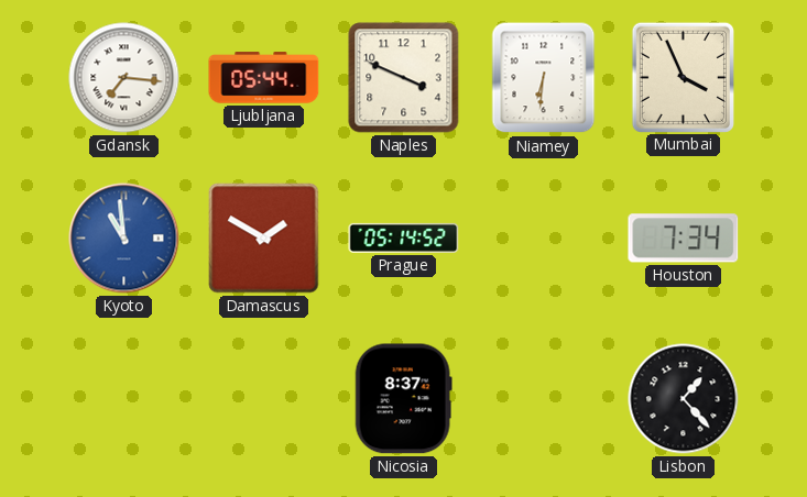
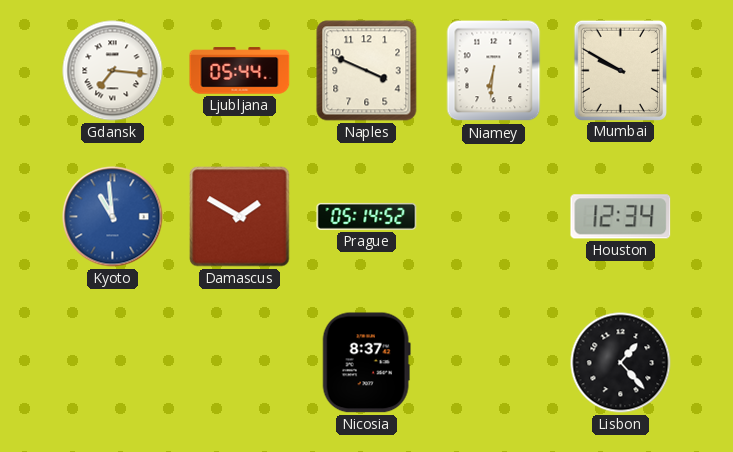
Mumbai: 3:56 -> 9:50
Houston: 7:34 -> 12:34
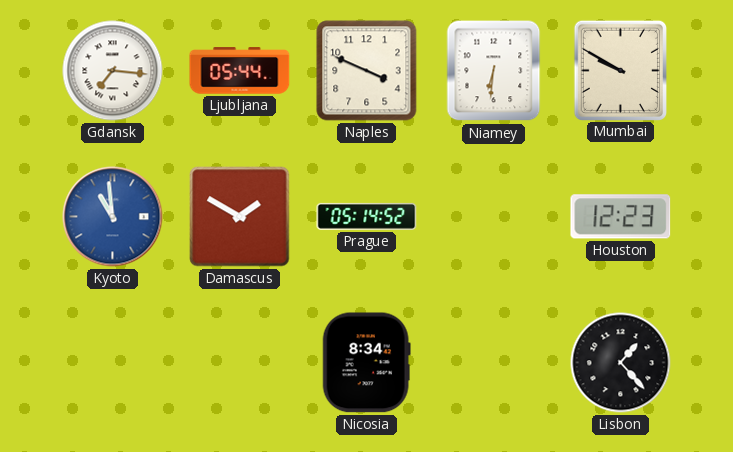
Houston: 12:34 -> 12:23
Nicosia: 8:37 -> 8:34
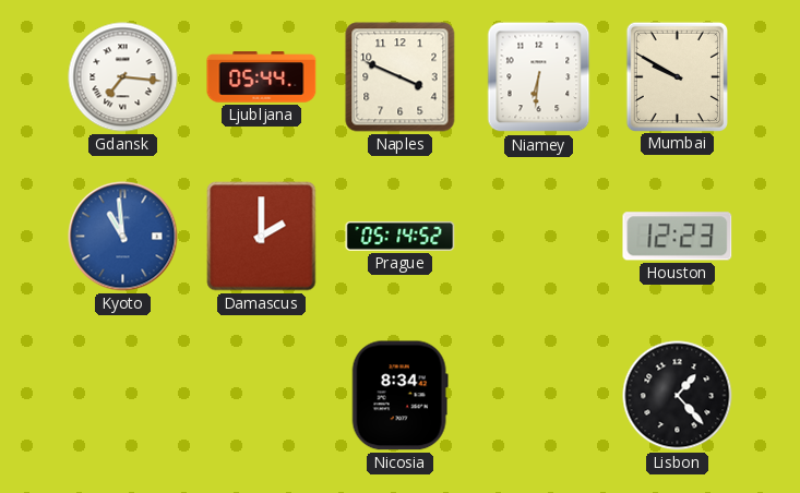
Damascus: 1:50 -> 2:00
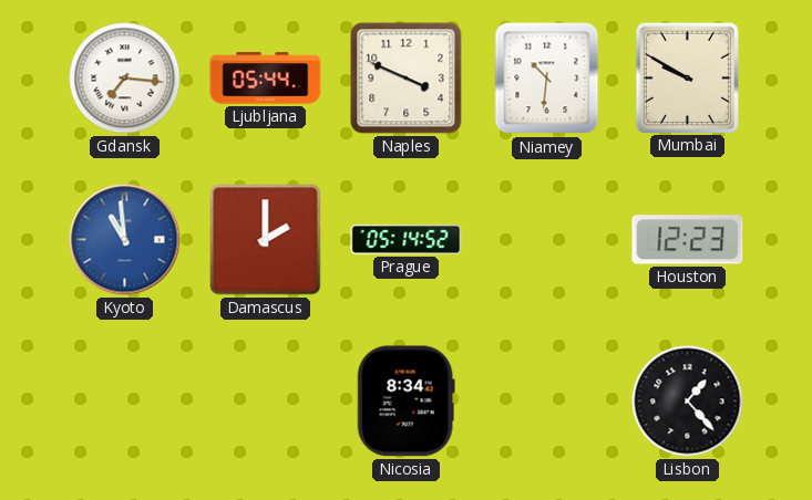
Niamey: 6:31 -> 10:31
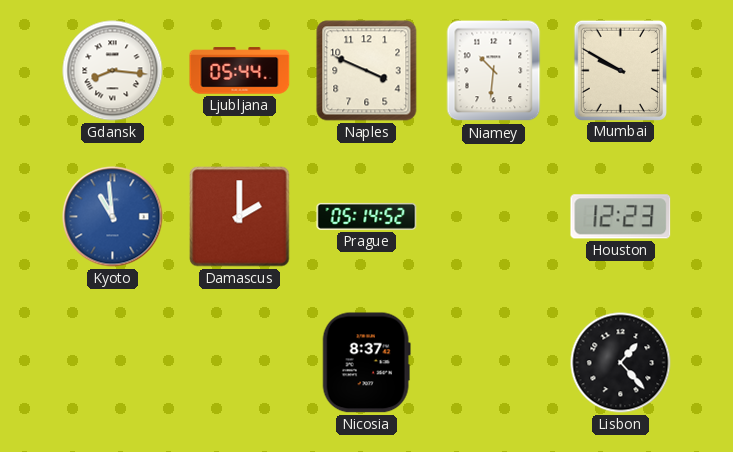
Gdansk: 7:16 -> 8:16
Nicosia: 8:34 -> 8:37
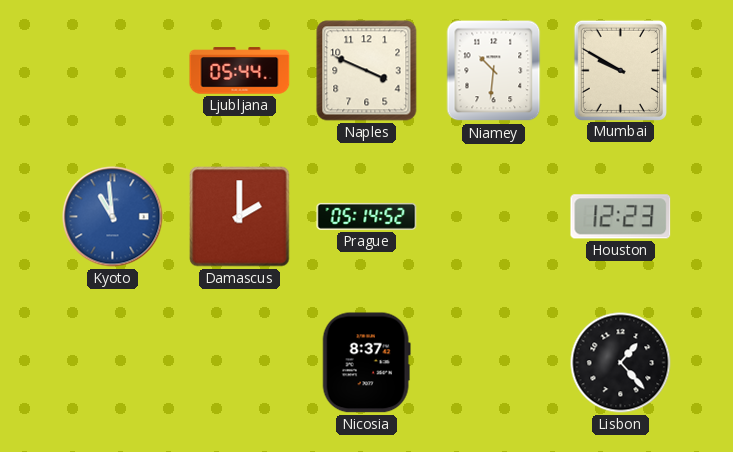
Gdansk: 8:16 -> none
